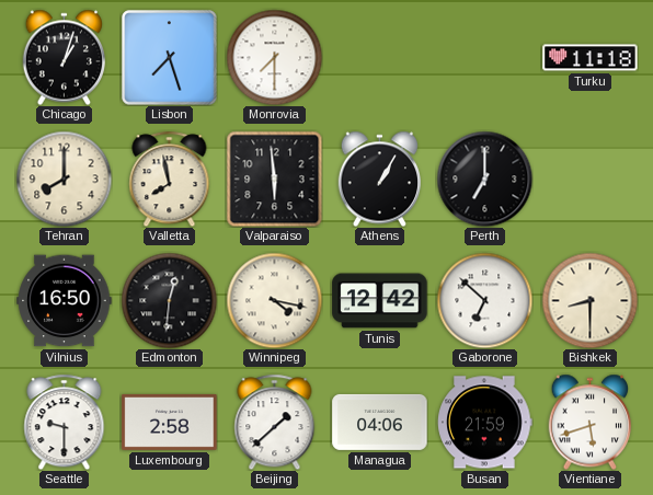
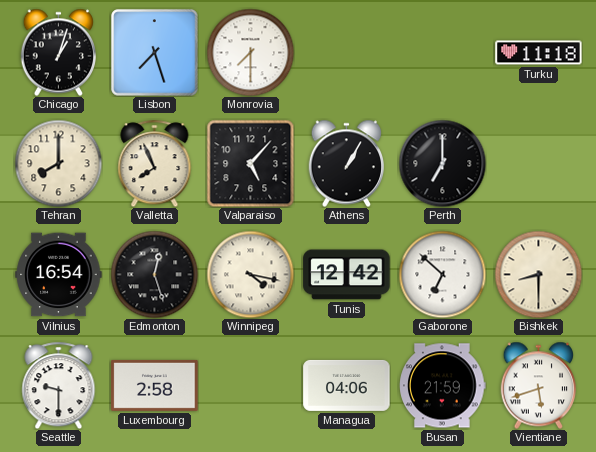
Valletta: 7:58 -> 7:56
Valparaiso: 5:59 -> 5:07
Vilnius: 16:50 -> 16:54
Edmonton: 12:31 -> 12:27
Beijing: 1:38 -> none
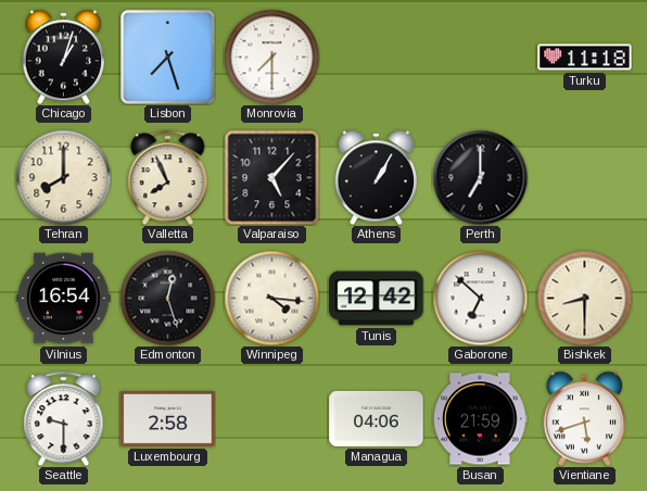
Winnipeg: 4:17 -> 4:16
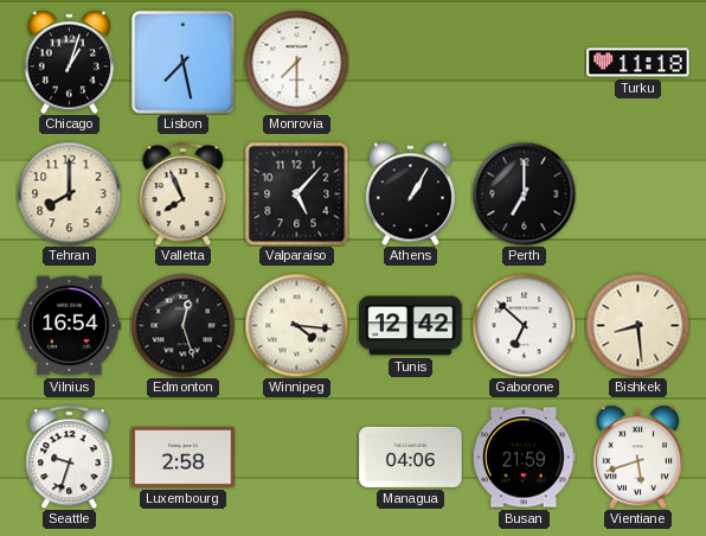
Lisbon: 7:27 -> 7:28
Bishkek: 8:30 -> 8:29
Seattle: 9:30 -> 9:33
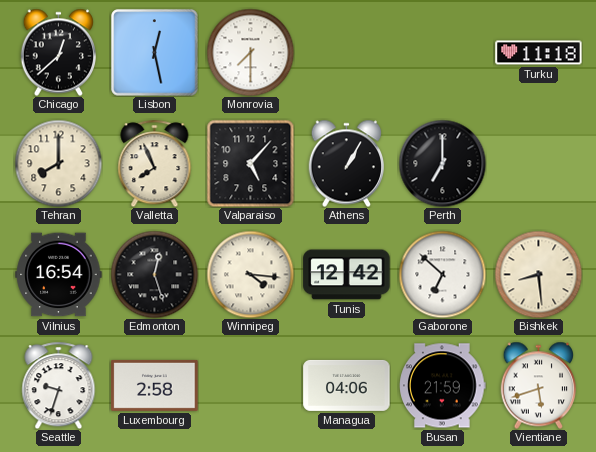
Chicago: 1:03 -> 12:38
Lisbon: 7:28 -> 12:28
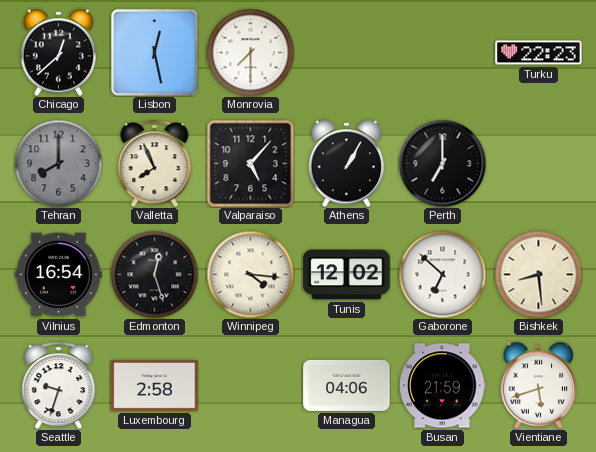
Turku: 11:18 -> 22:23
Tehran dial: cream -> grey
Tunis: 12:42 -> 12:02
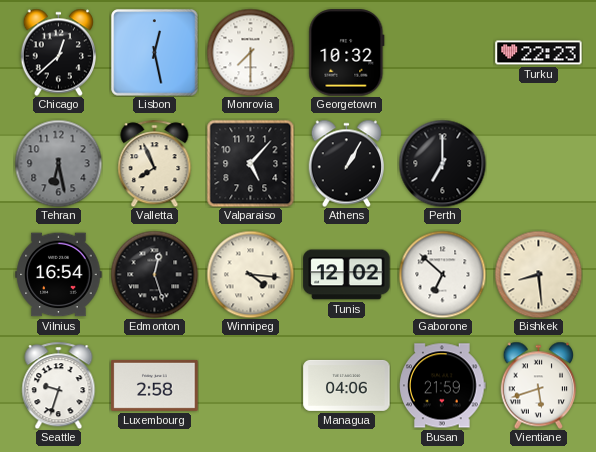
Georgetown: none -> 10:32
Tehran: 8:00 -> 6:28
